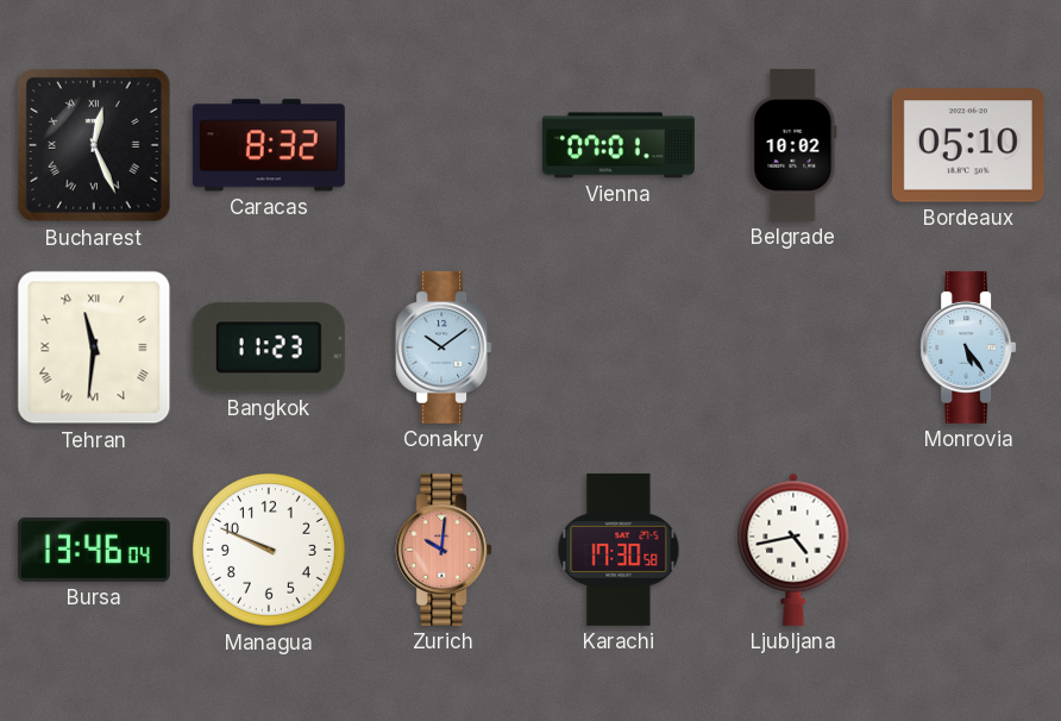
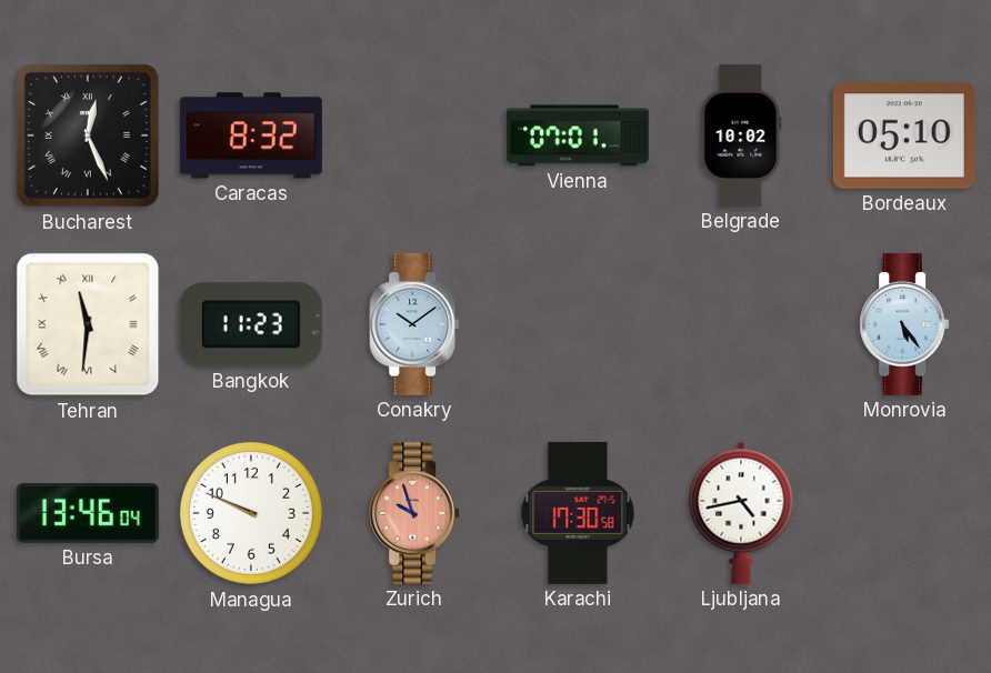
Zurich: 10:01 -> 9:57
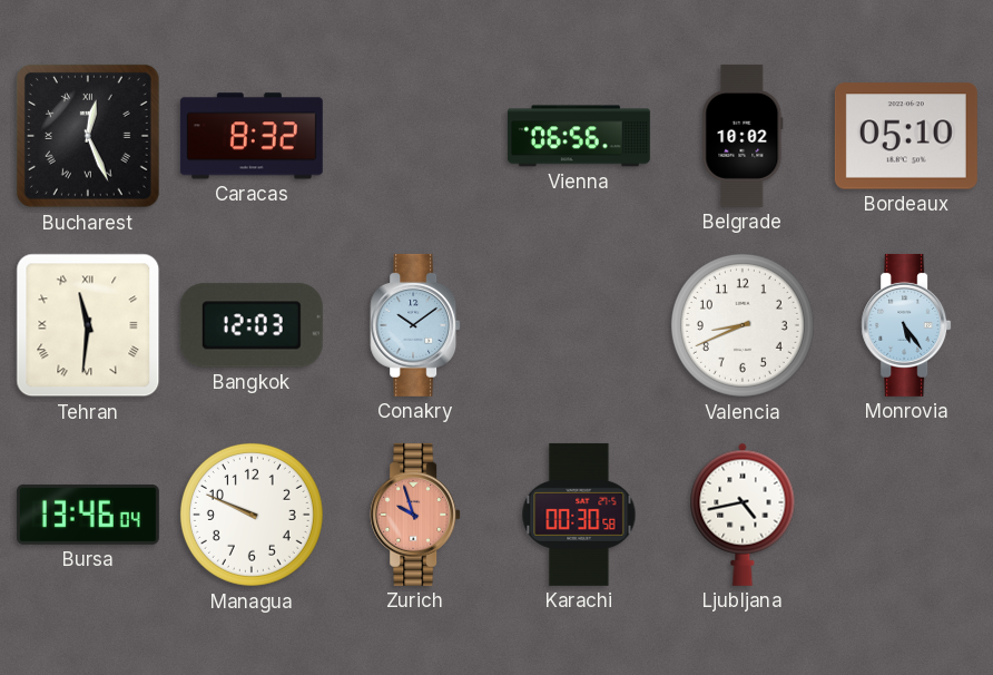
Vienna: 07:01 -> 06:56
Bangkok: 11:23 -> 12:03
Valencia: none -> 8:41
Karachi: 17:30 -> 00:30
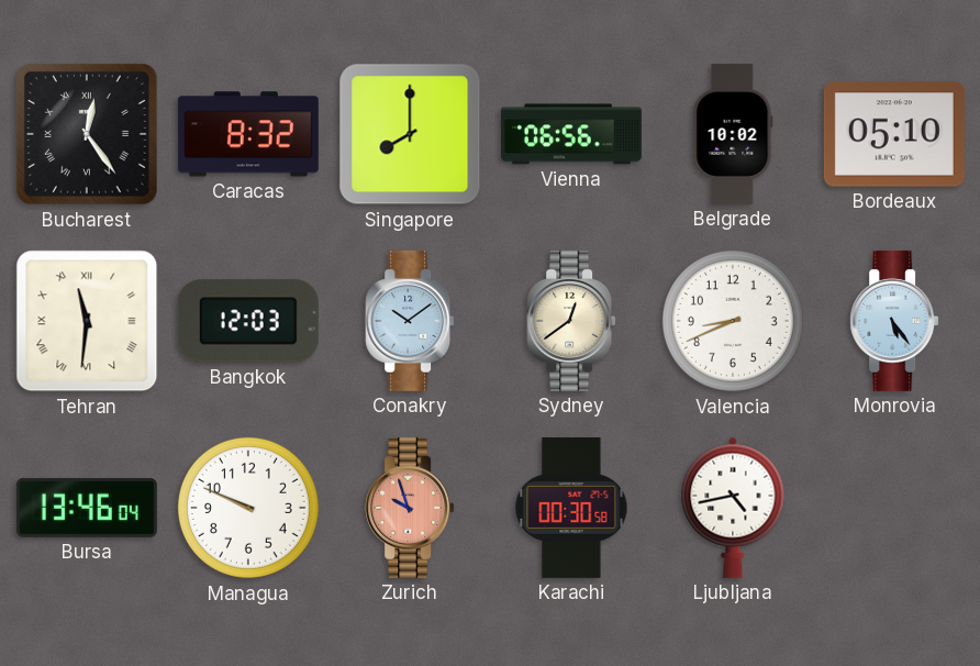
Bucharest: 12:26 -> 12:24
Singapore: none -> 8:00
Sydney: none -> 12:39
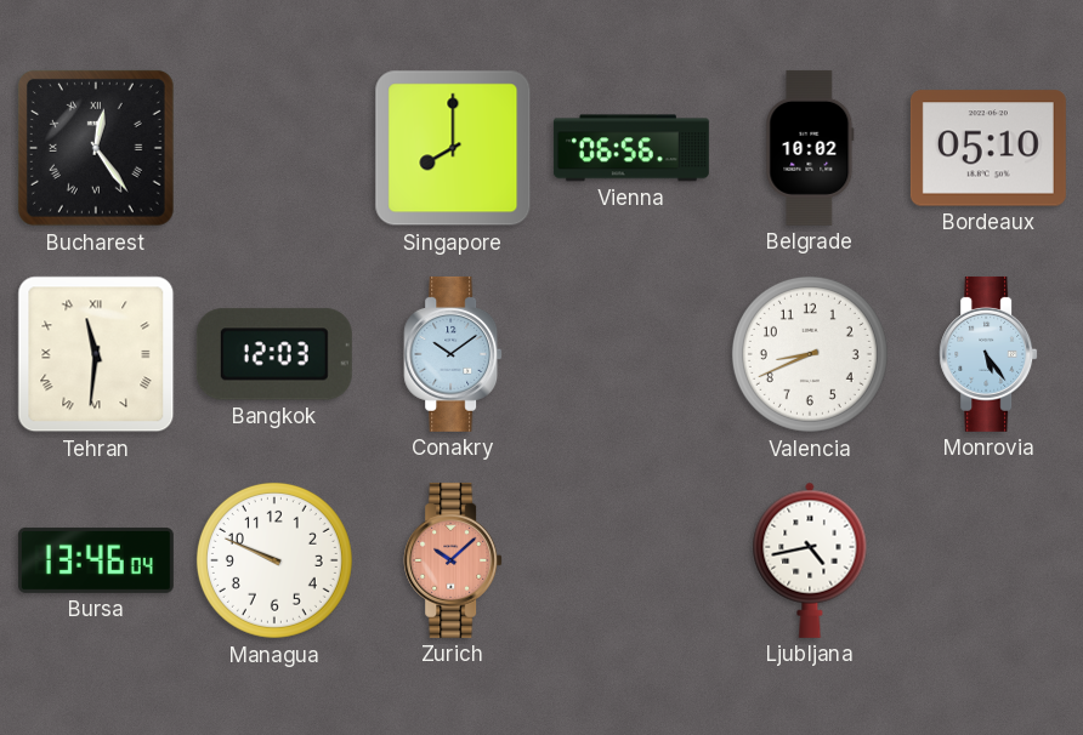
Caracas: 8:32 -> none
Sydney: 12:39 -> none
Zurich: 9:57 -> 10:08
Karachi: 00:30 -> none
